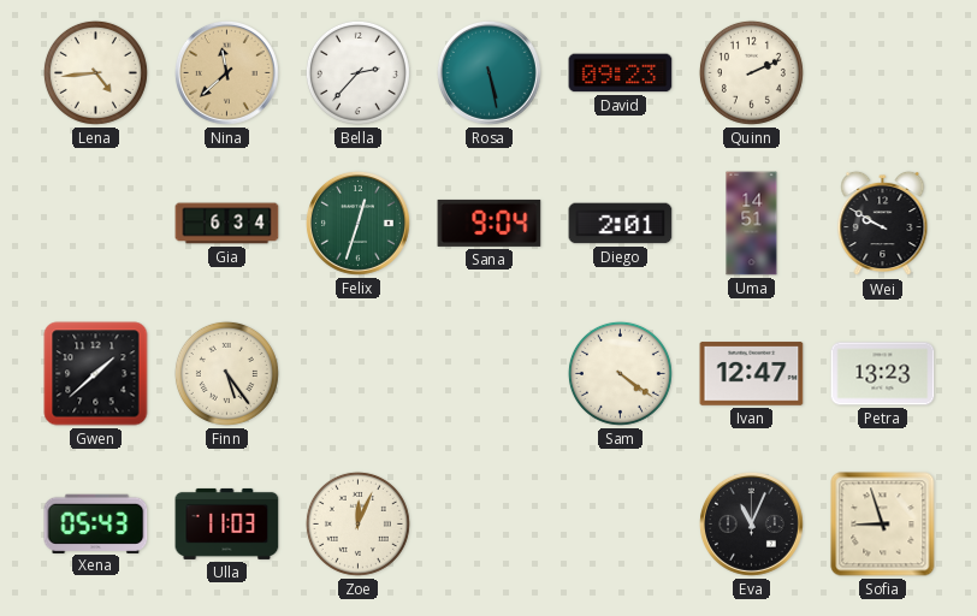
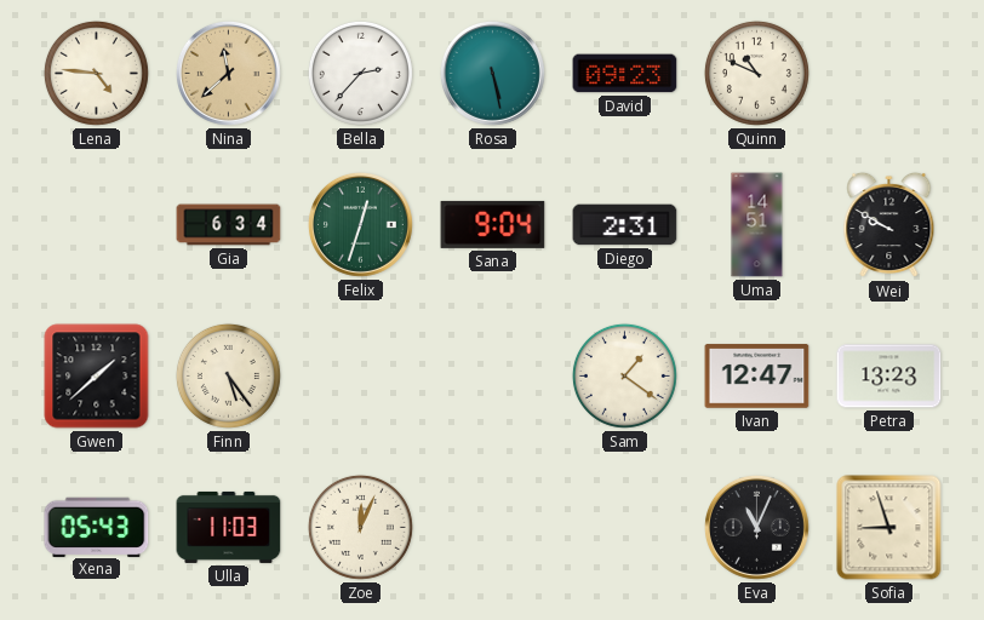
Lena: 4:44 -> 4:46
Quinn: 2:11 -> 10:49
Diego: 2:01 -> 2:31
Sam: 4:21 -> 1:21
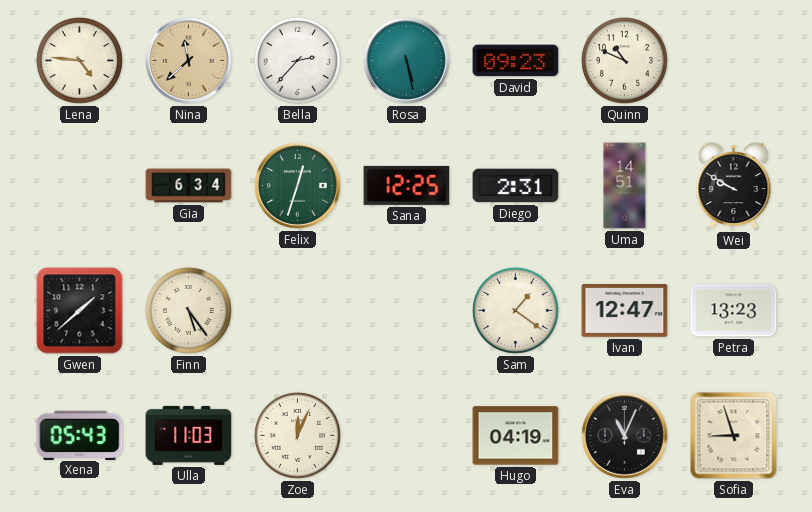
Sana: 9:04 -> 12:25
Hugo: none -> 04:19
